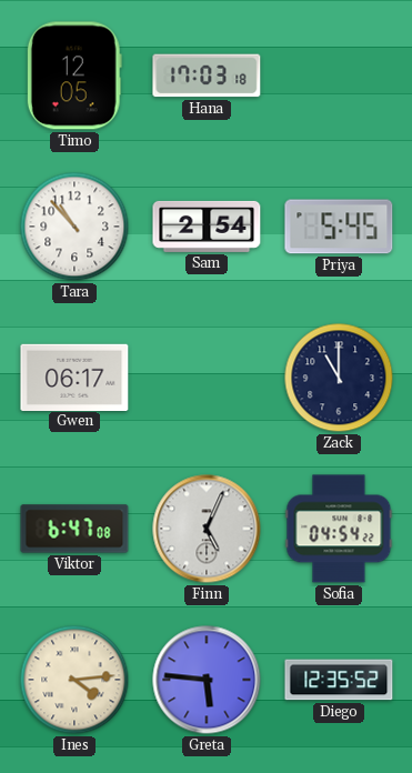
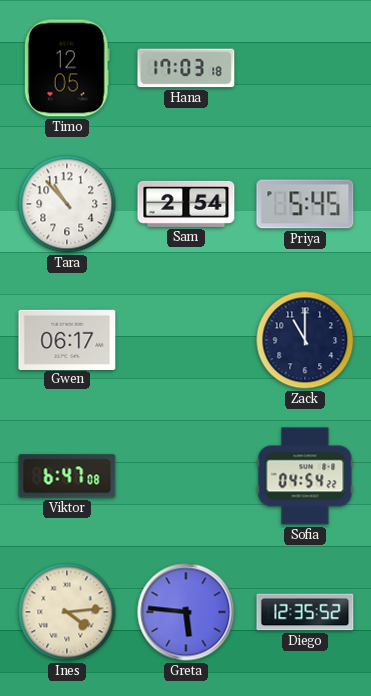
Finn: 5:04 -> none
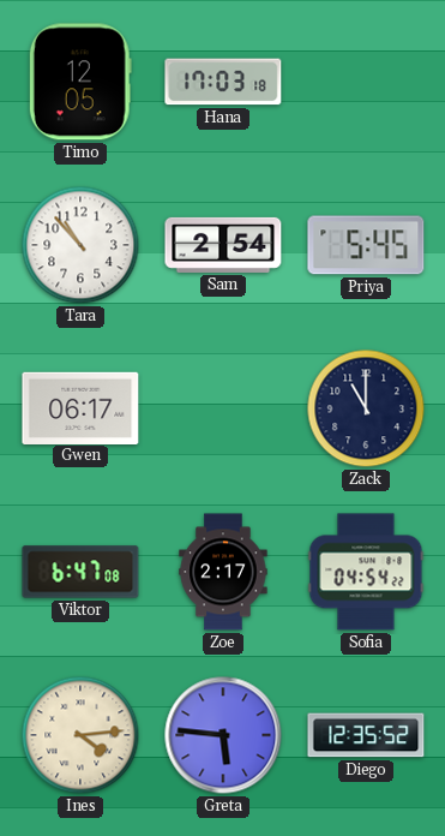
Zoe: none -> 2:17
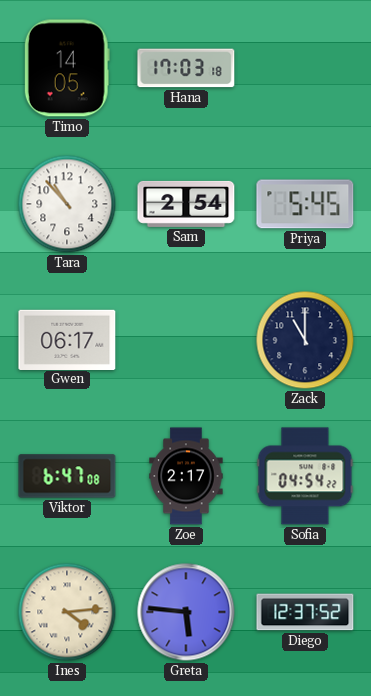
Timo: 12:05 -> 14:05
Diego: 12:35 -> 12:37
